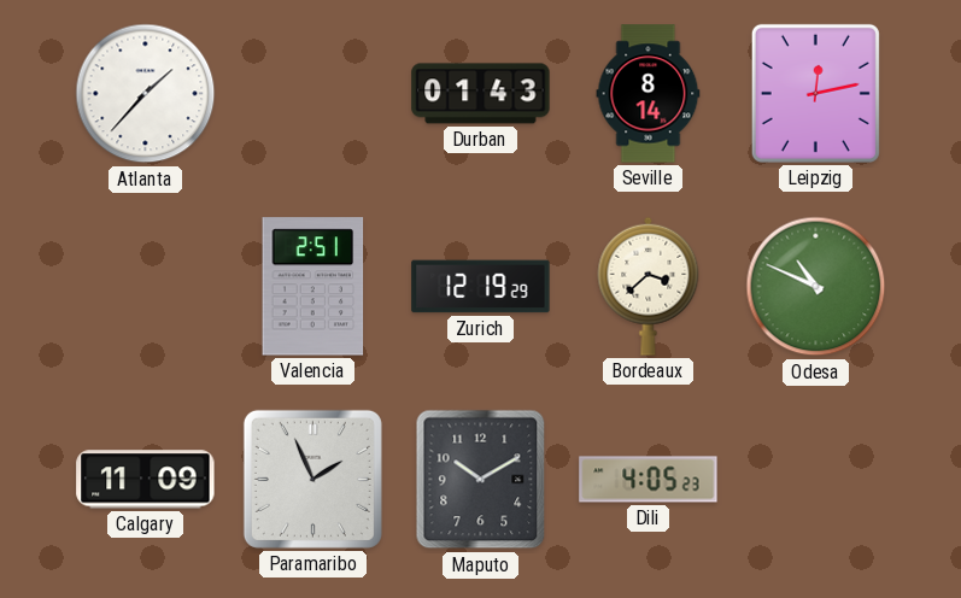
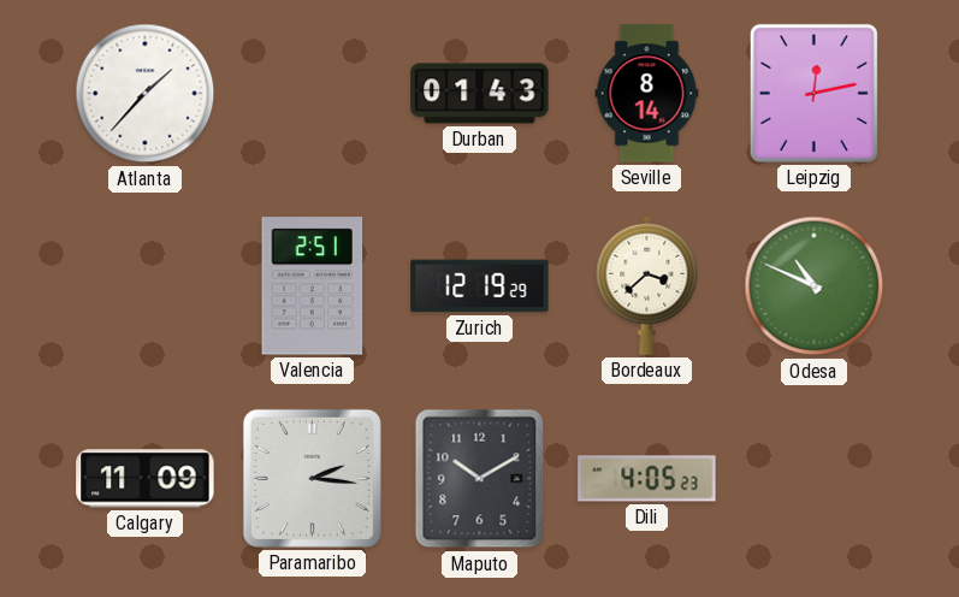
Paramaribo: 1:56 -> 2:16
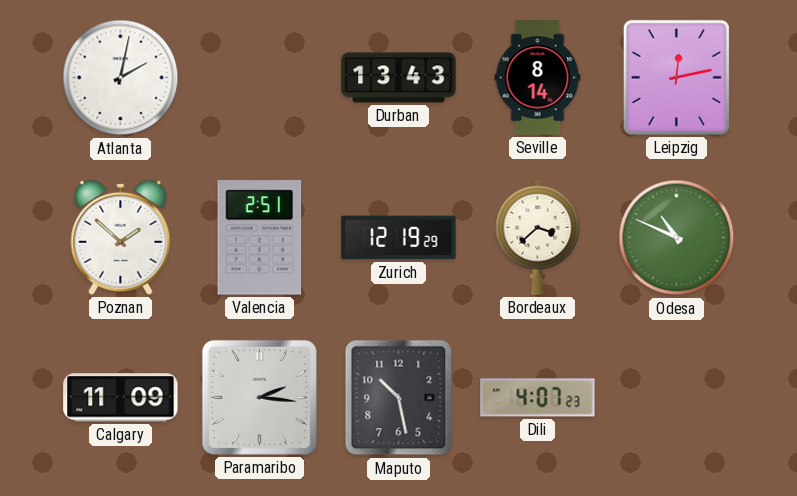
Atlanta: 1:37 -> 2:02
Durban: 01:43 -> 13:43
Poznan: none -> 1:52
Maputo: 10:10 -> 10:28
Dili: 4:05 -> 4:07
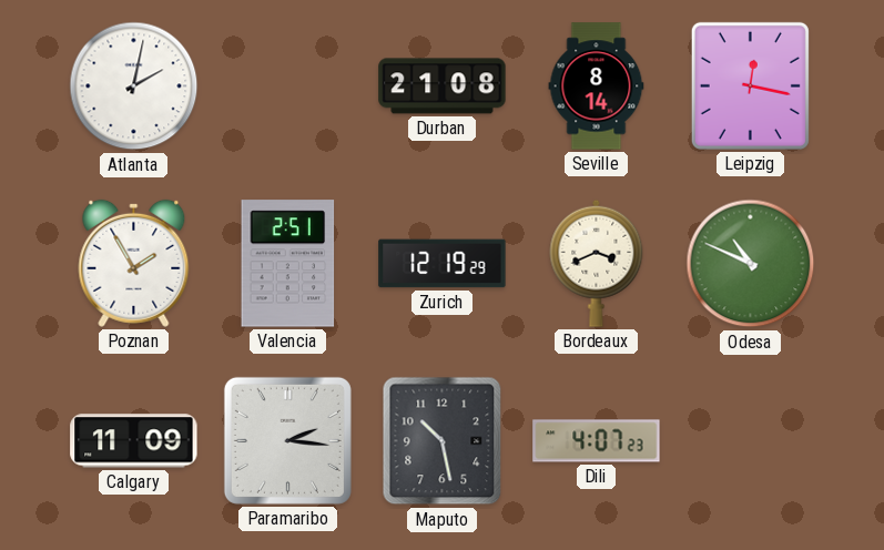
Durban: 13:43 -> 21:08
Leipzig: 12:13 -> 12:17
Poznan: 1:52 -> 1:55
Bordeaux: 3:38 -> 3:41
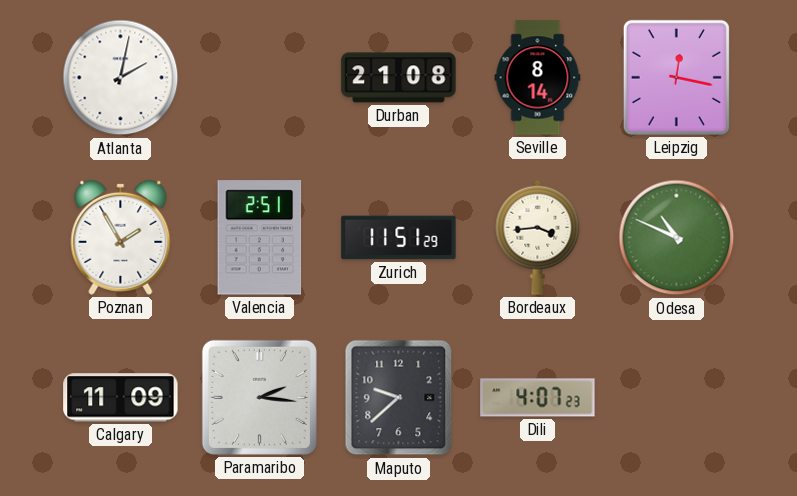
Zurich: 12:19 -> 11:51
Bordeaux: 3:41 -> 3:44
Maputo: 10:28 -> 9:38
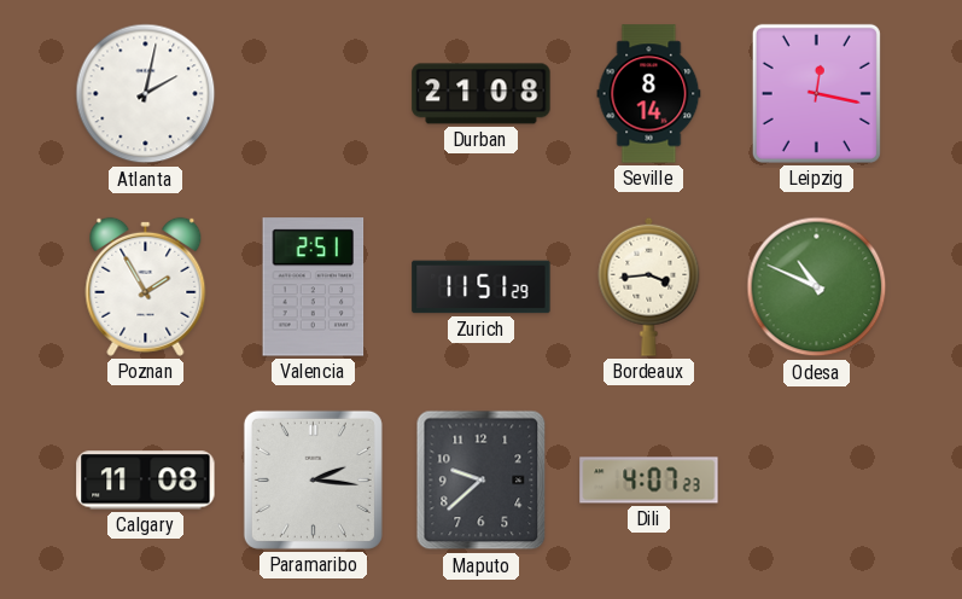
Calgary: 11:09 -> 11:08
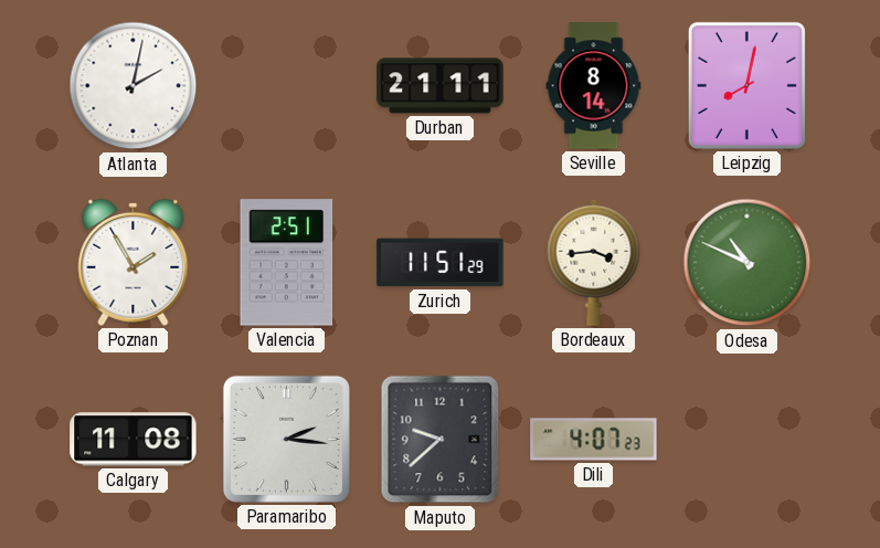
Durban: 21:08 -> 21:11
Leipzig: 12:17 -> 8:02
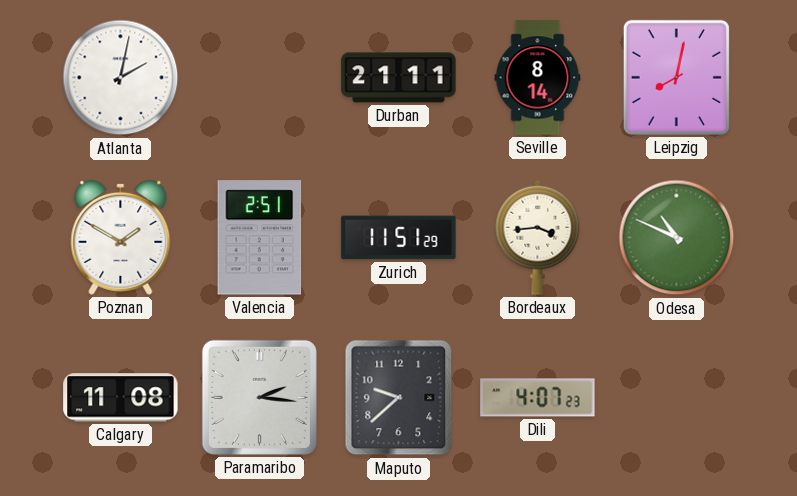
Poznan: 1:55 -> 1:50
